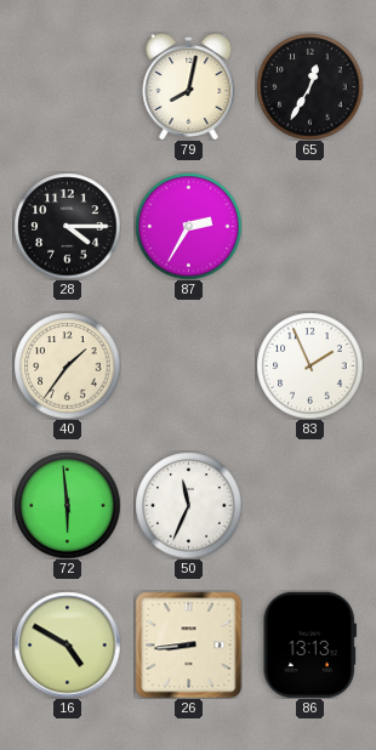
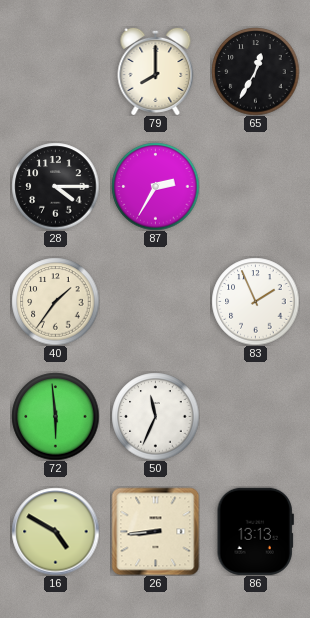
79: 8:02 -> 8:00
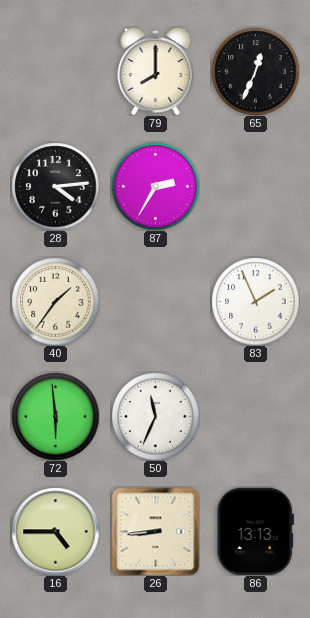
65: 12:35 -> 12:34
28: 4:15 -> 4:14
16: 4:50 -> 4:45
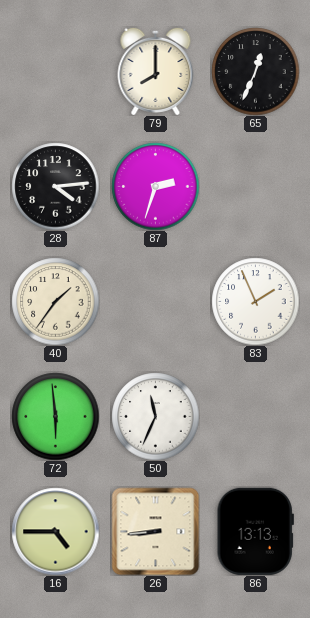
87: 2:35 -> 2:33
